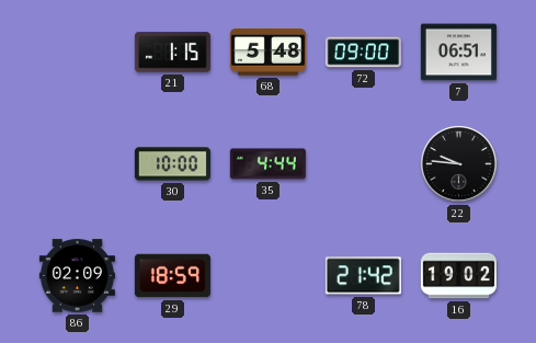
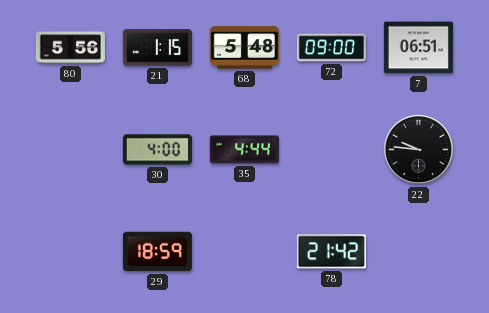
80: none -> 5:56
30: 10:00 -> 4:00
86: 02:09 -> none
16: 19:02 -> none
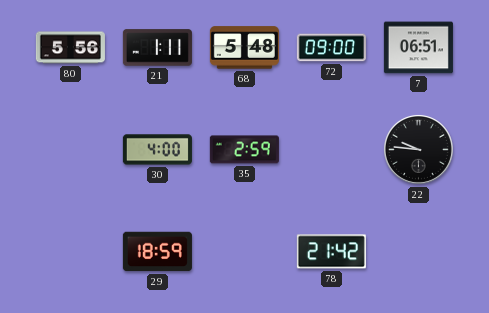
21: 1:15 -> 1:11
35: 4:44 -> 2:59
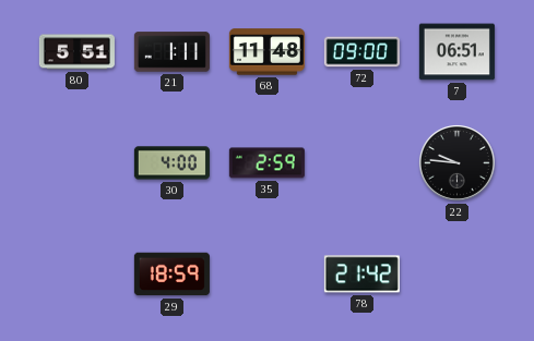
80: 5:56 -> 5:51
68: 5:48 -> 11:48
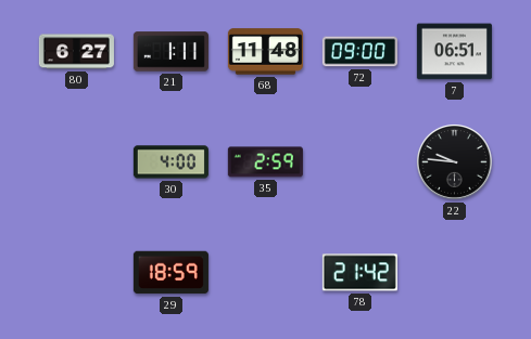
80: 5:51 -> 6:27
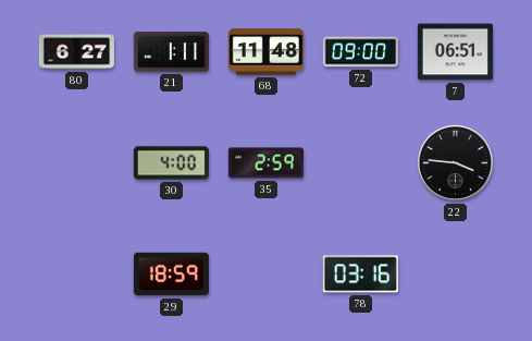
22: 9:46 -> 3:46
78: 21:42 -> 03:16
